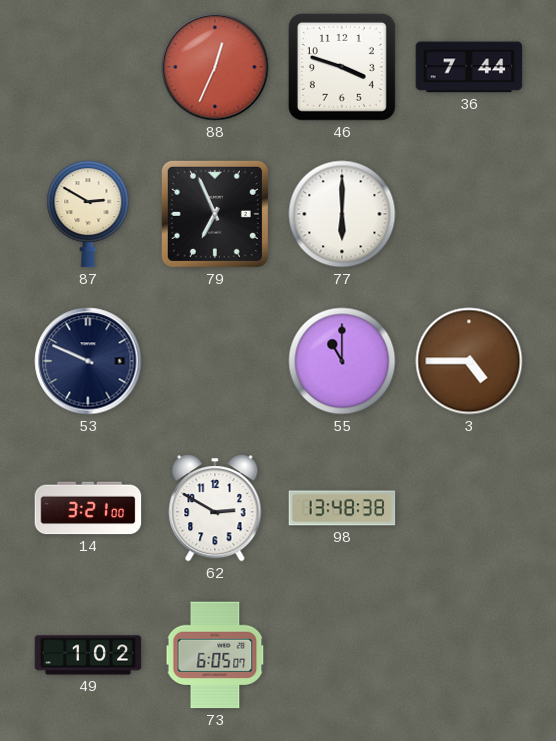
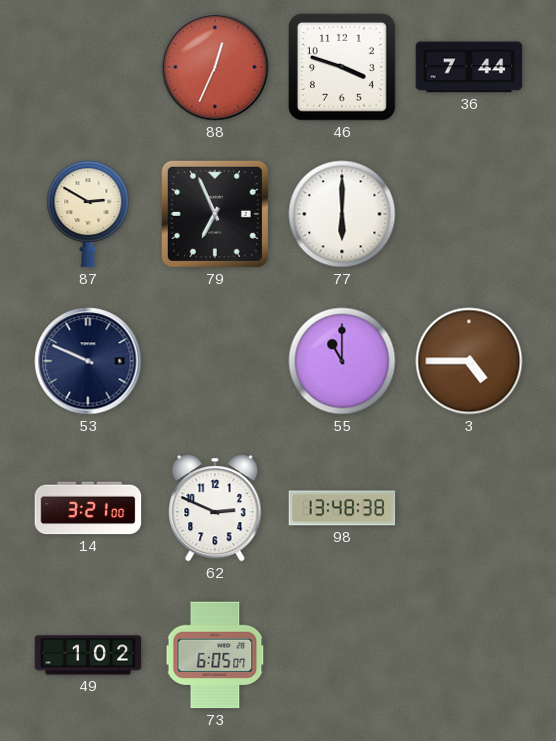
62: 2:50 -> 2:49
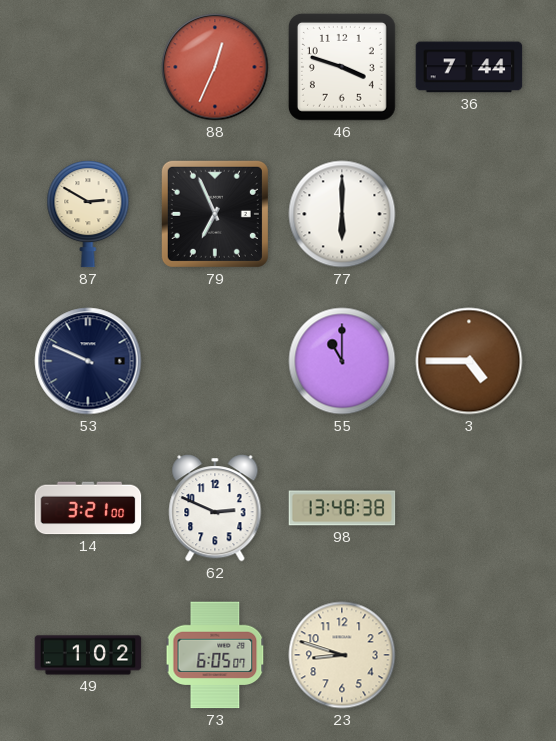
23: none -> 8:48
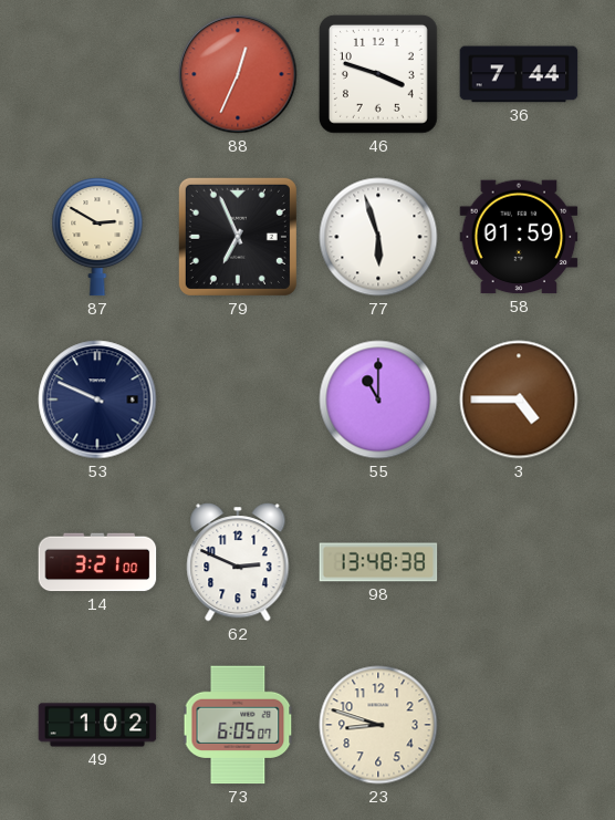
77: 6:00 -> 5:57
58: none -> 01:59
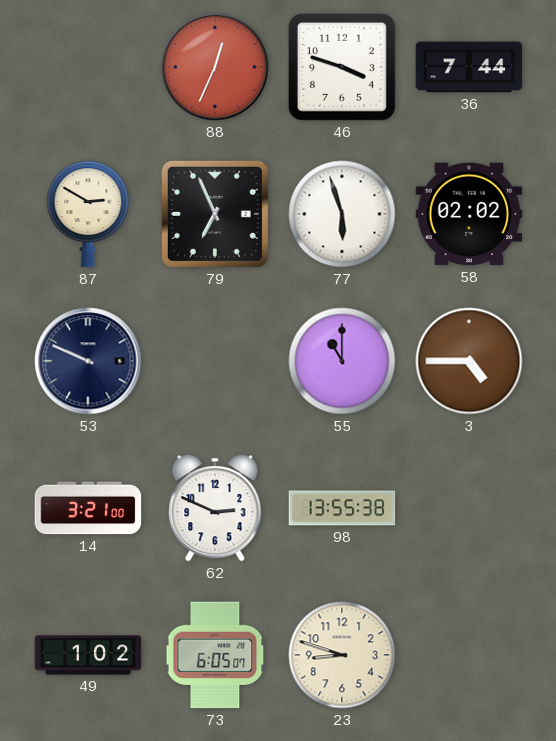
58: 01:59 -> 02:02
98: 13:48 -> 13:55
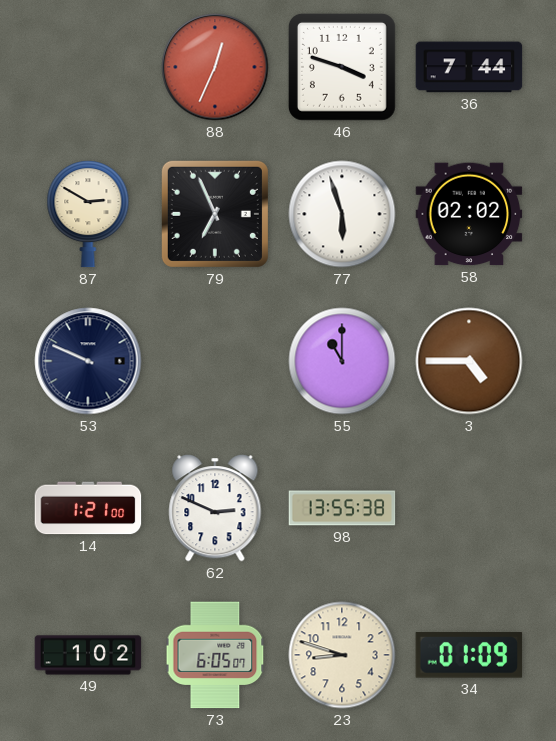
14: 3:21 -> 1:21
34: none -> 01:09
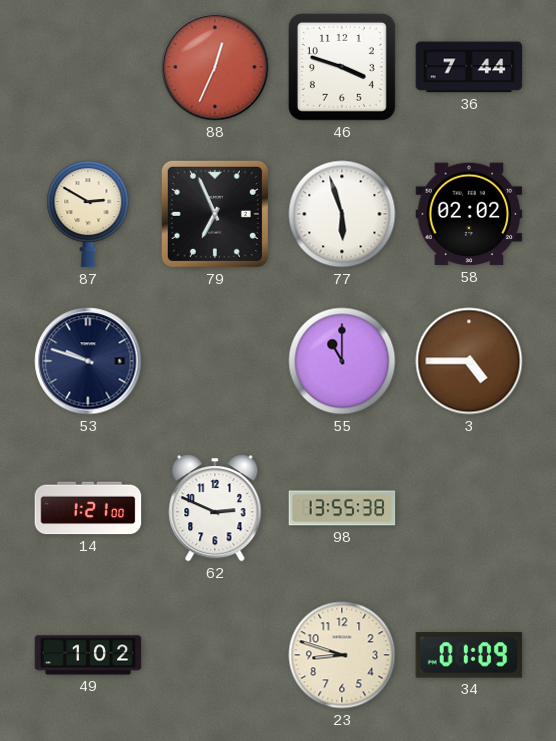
53: 9:49 -> 9:48
73: 6:05 -> none
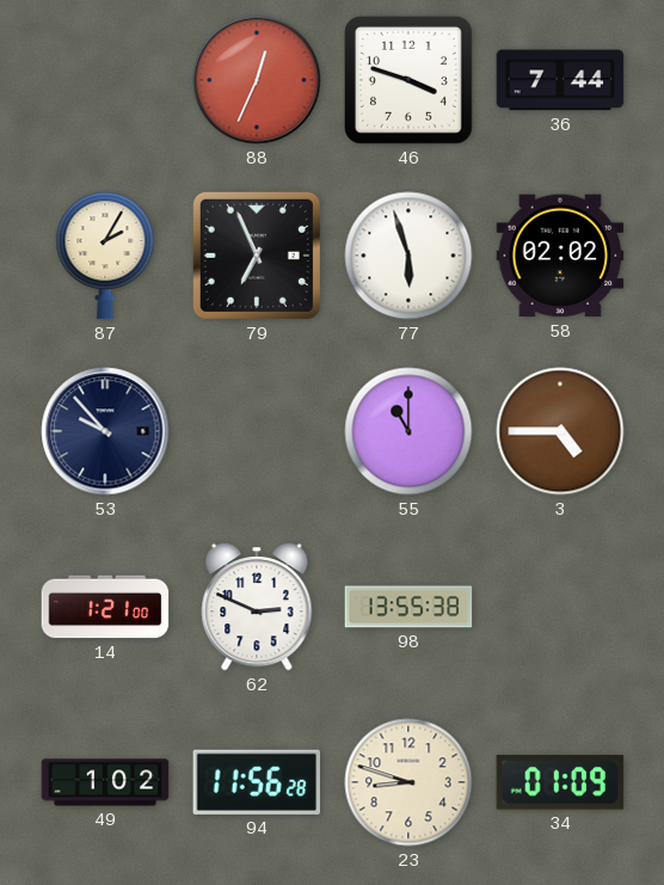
87: 2:50 -> 2:05
53: 9:48 -> 9:53
94: none -> 11:56
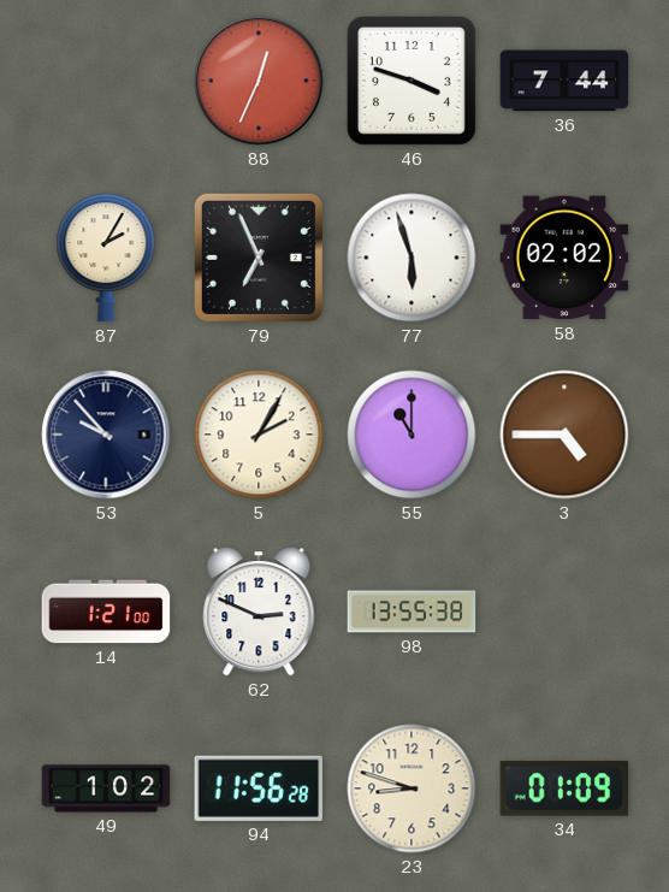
5: none -> 2:05
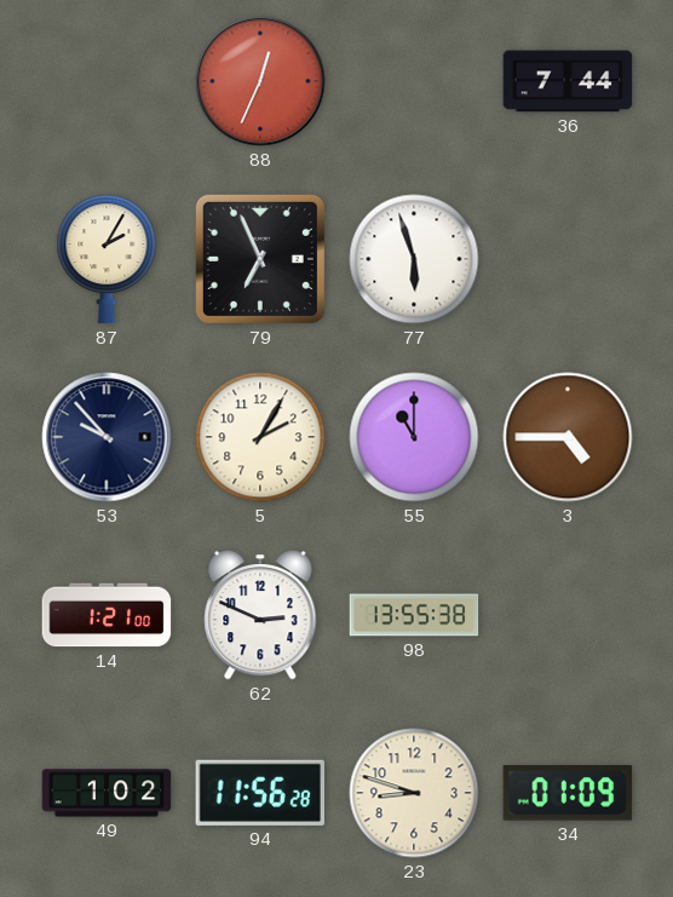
46: 3:48 -> none
58: 02:02 -> none
